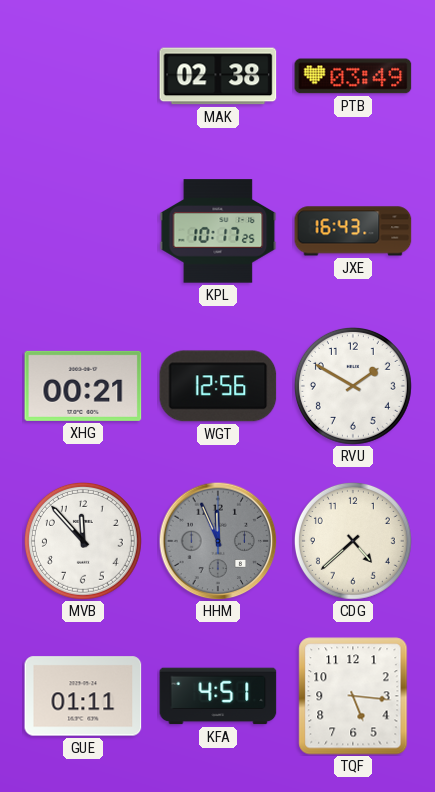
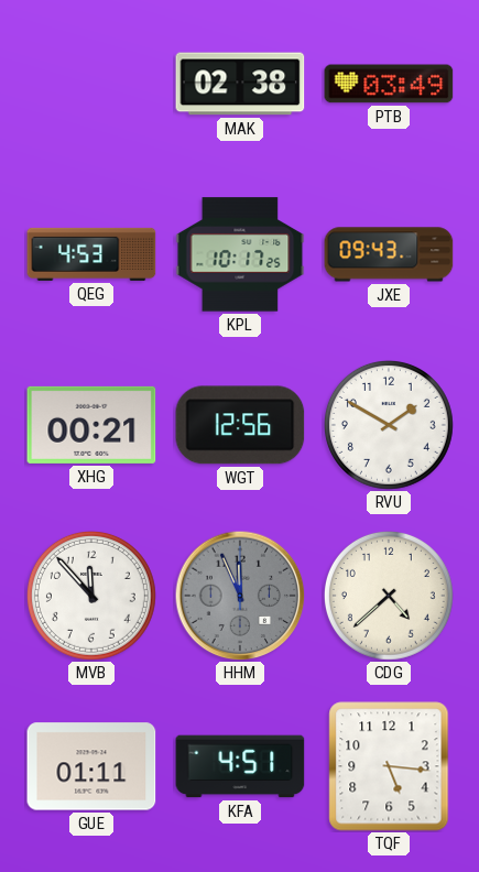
QEG: none -> 4:53
JXE: 16:43 -> 09:43
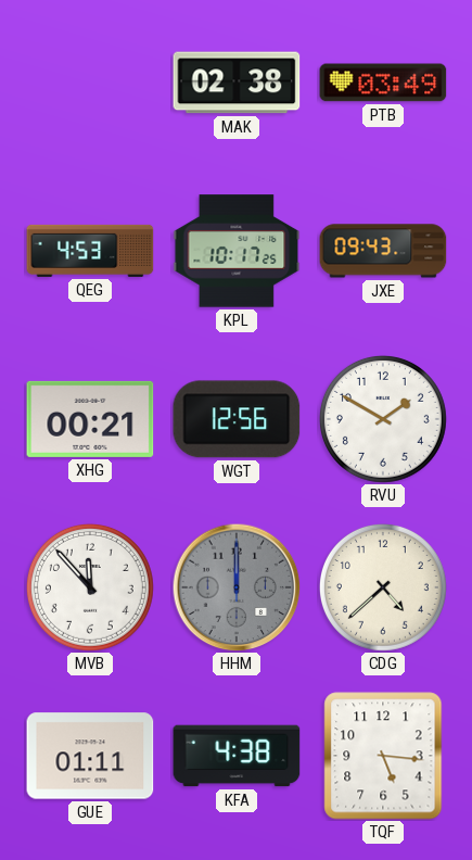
HHM: 11:56 -> 12:00
KFA: 4:51 -> 4:38
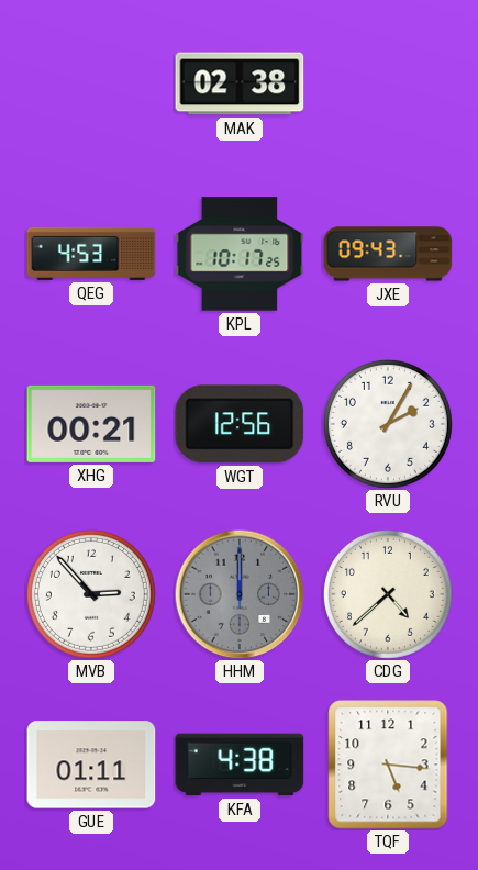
PTB: 03:49 -> none
RVU: 1:50 -> 2:05
MVB: 11:53 -> 2:53
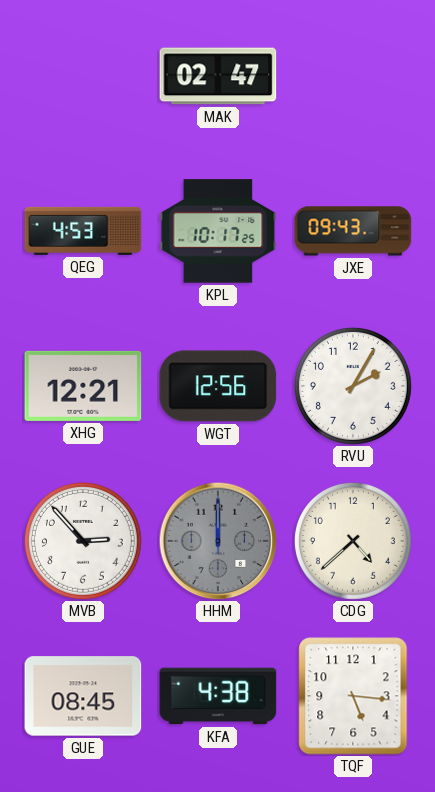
MAK: 02:38 -> 02:47
XHG: 00:21 -> 12:21
GUE: 01:11 -> 08:45
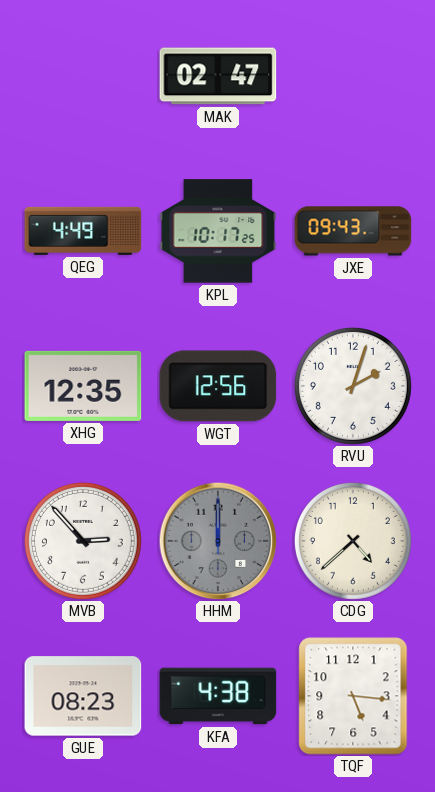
QEG: 4:53 -> 4:49
XHG: 12:21 -> 12:35
RVU: 2:05 -> 2:03
GUE: 08:45 -> 08:23
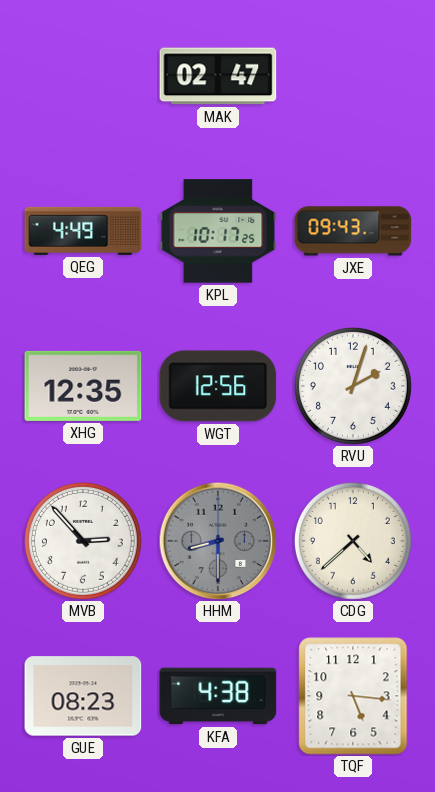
HHM: 12:00 -> 8:30
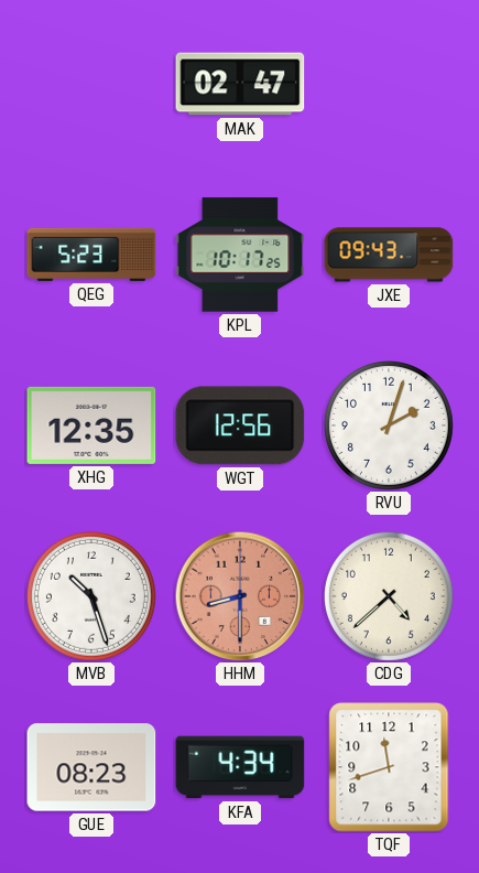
QEG: 4:49 -> 5:23
MVB: 2:53 -> 10:27
HHM dial: grey -> salmon
KFA: 4:38 -> 4:34
TQF: 5:16 -> 11:42
